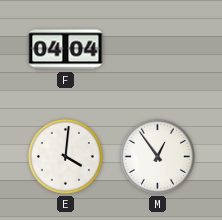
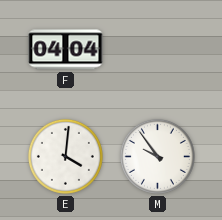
M: 12:54 -> 9:54
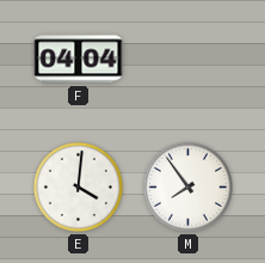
M: 9:54 -> 7:54
